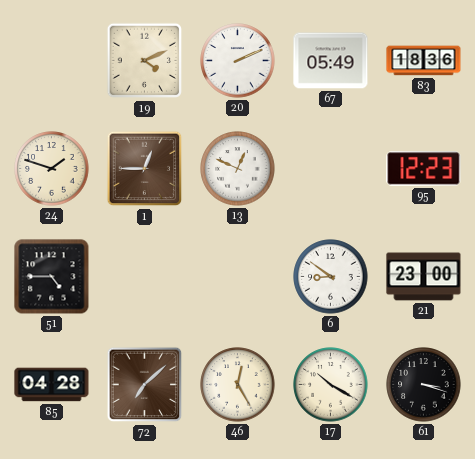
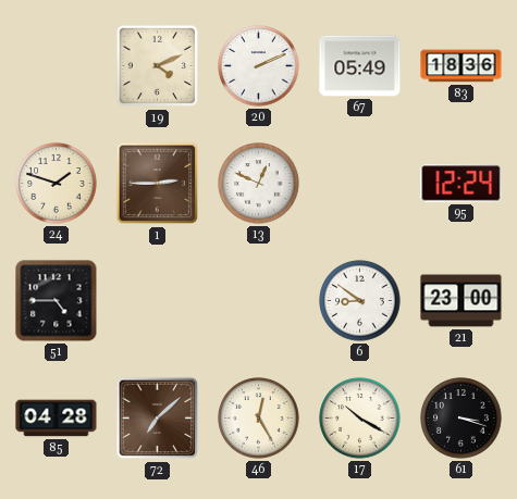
1: 12:45 -> 2:45
95: 12:23 -> 12:24
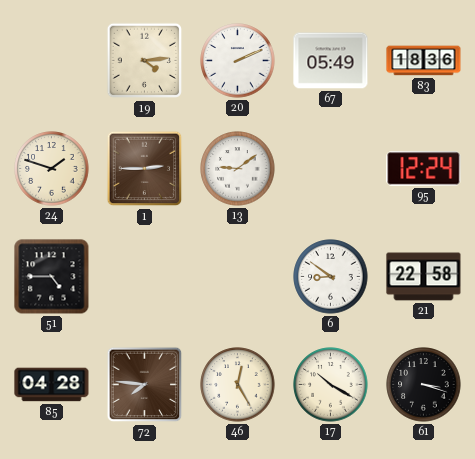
19: 4:11 -> 4:14
13: 12:49 -> 9:09
21: 23:00 -> 22:58
72: 7:08 -> 7:46
